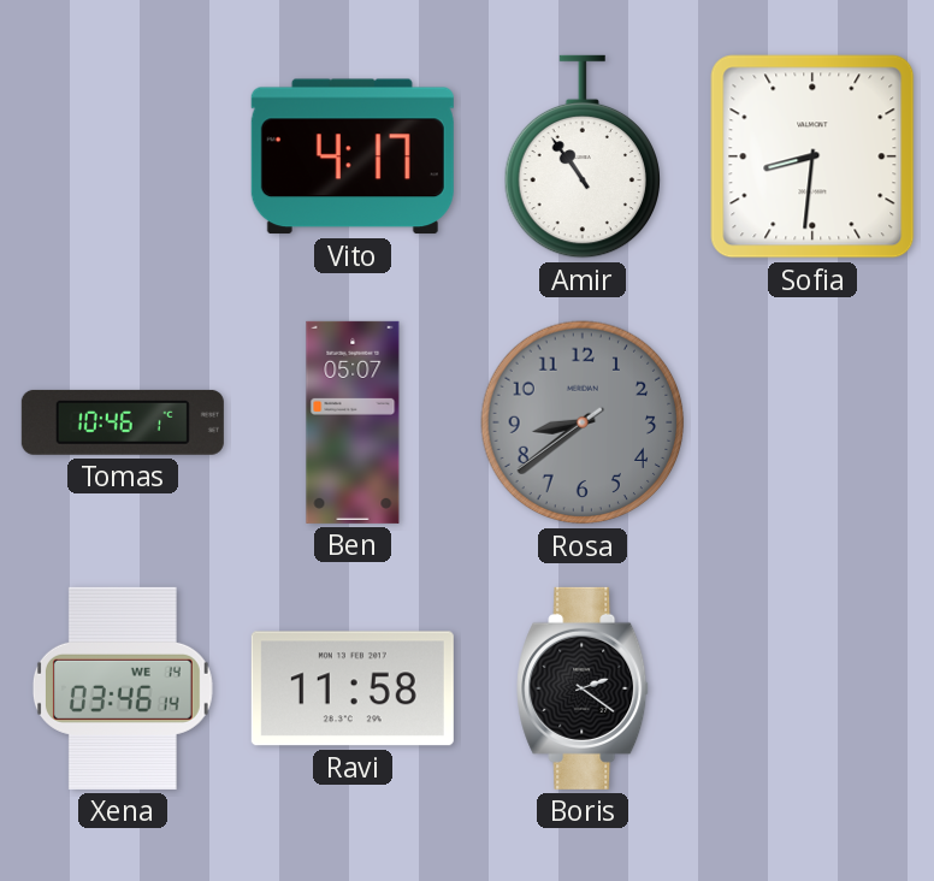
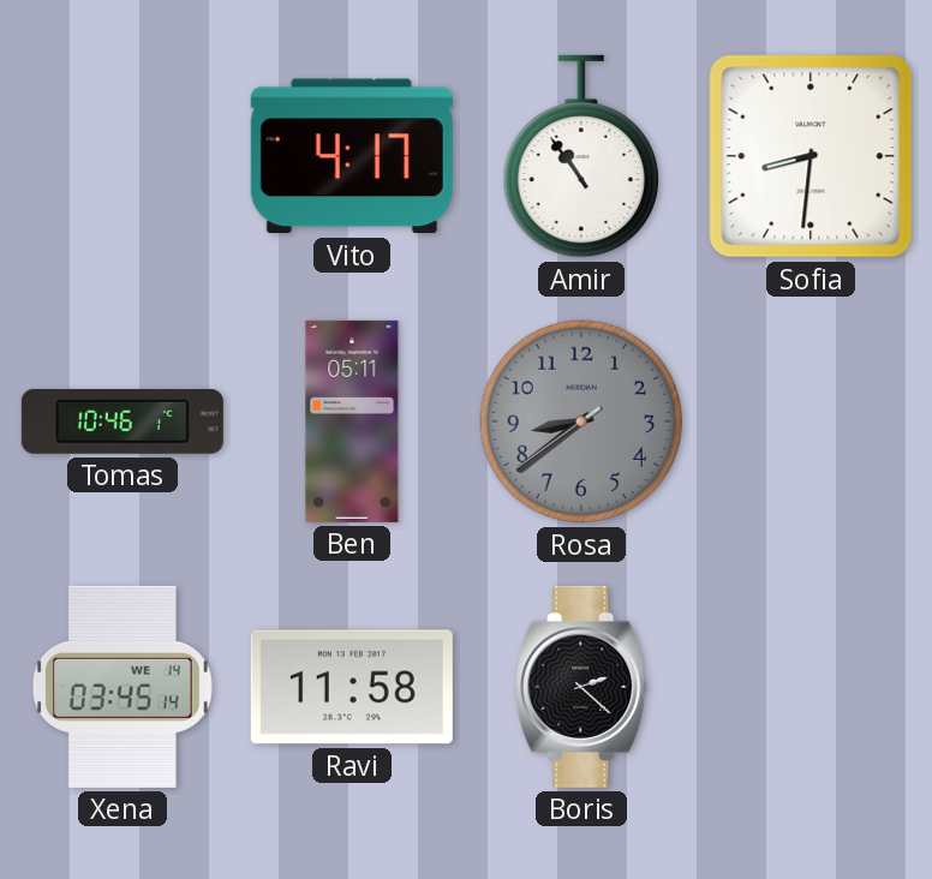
Ben: 05:07 -> 05:11
Xena: 03:46 -> 03:45
Boris: 2:21 -> 2:22
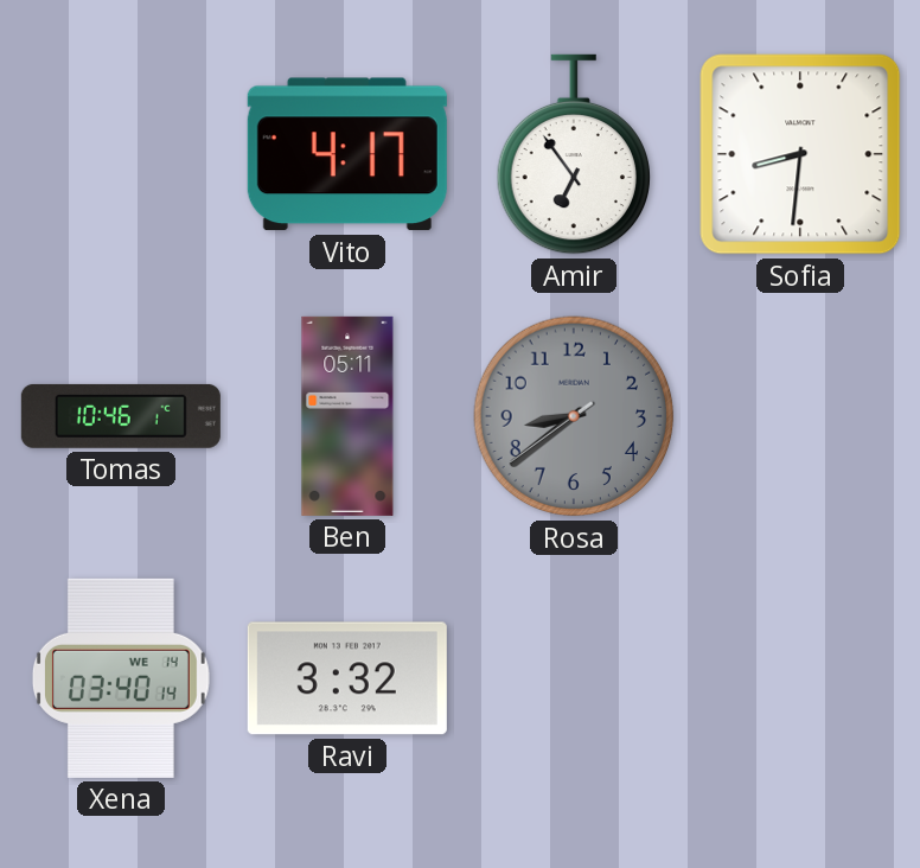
Amir: 10:54 -> 6:54
Xena: 03:45 -> 03:40
Ravi: 11:58 -> 3:32
Boris: 2:22 -> none
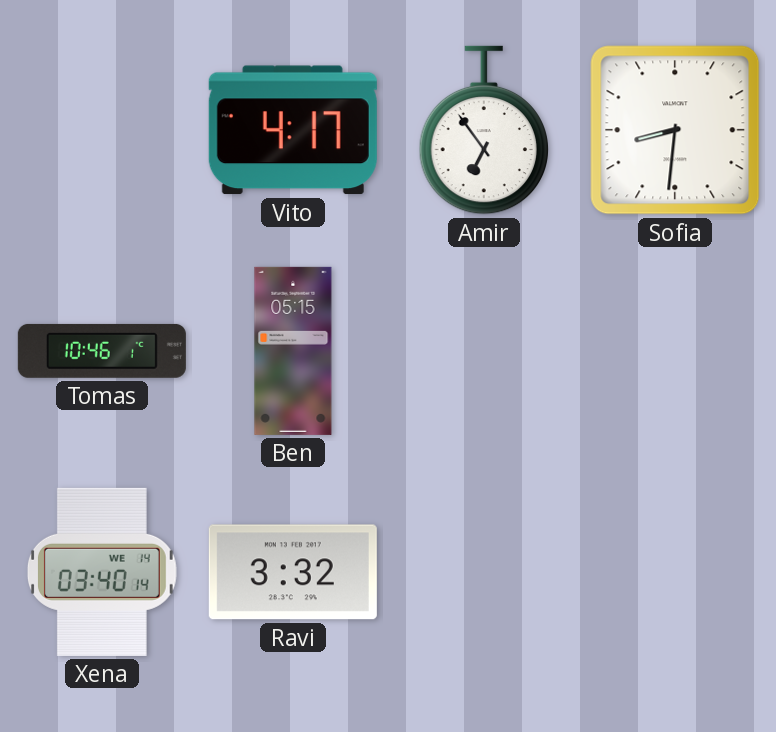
Ben: 05:11 -> 05:15
Rosa: 8:38 -> none
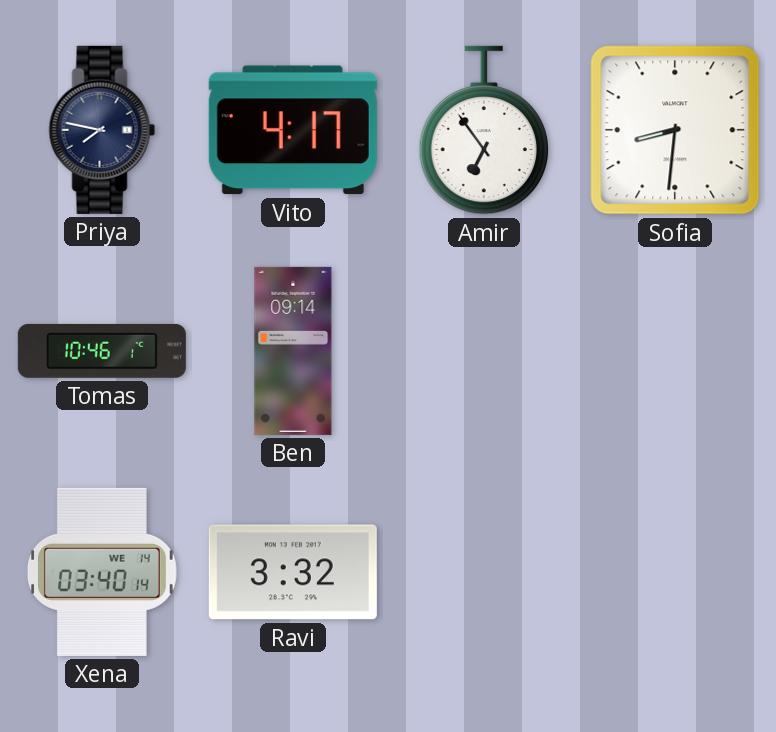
Priya: none -> 7:47
Ben: 05:15 -> 09:14
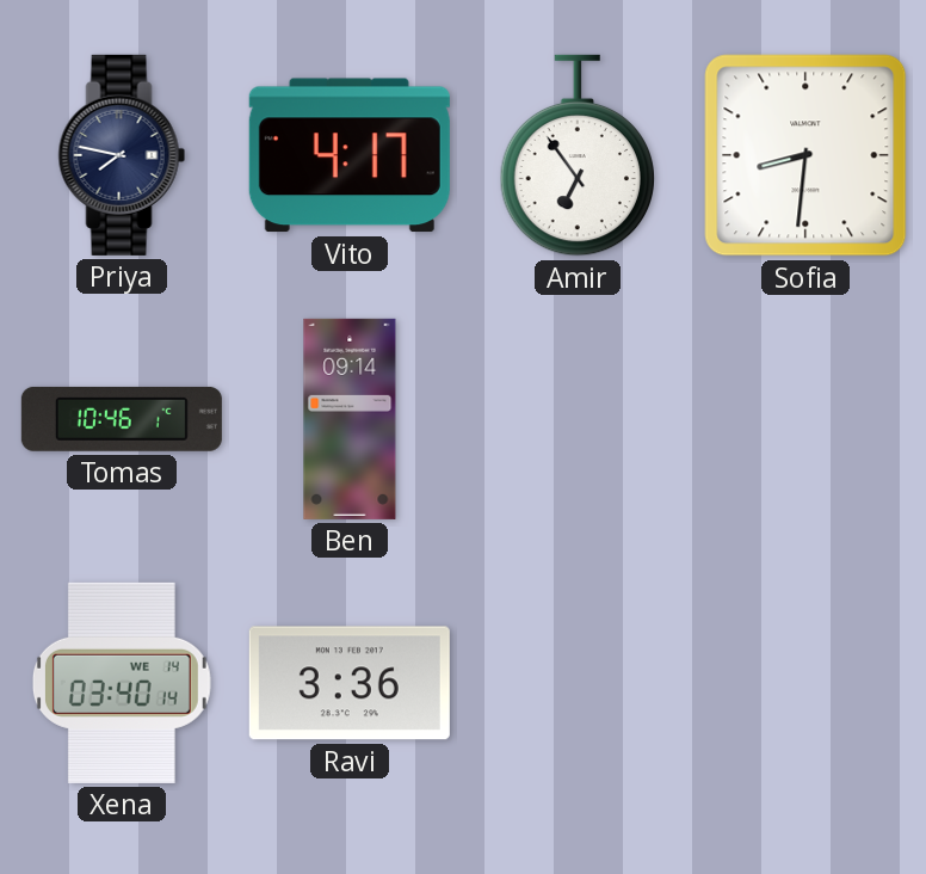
Ravi: 3:32 -> 3:36
